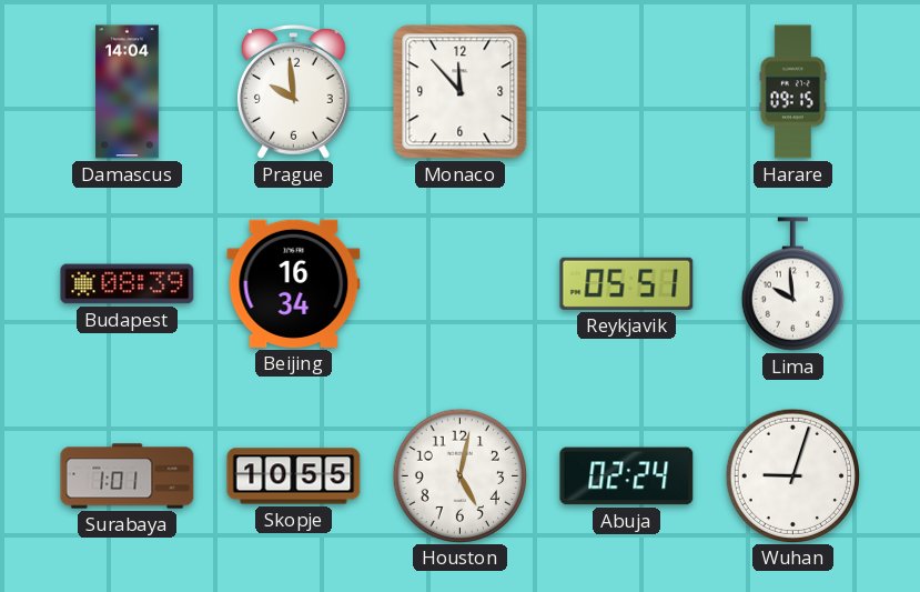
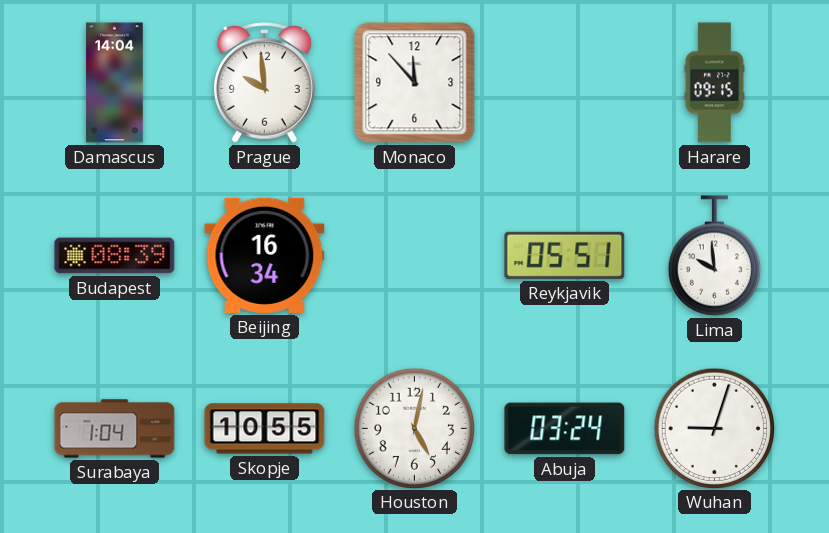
Surabaya: 1:01 -> 1:04
Abuja: 02:24 -> 03:24
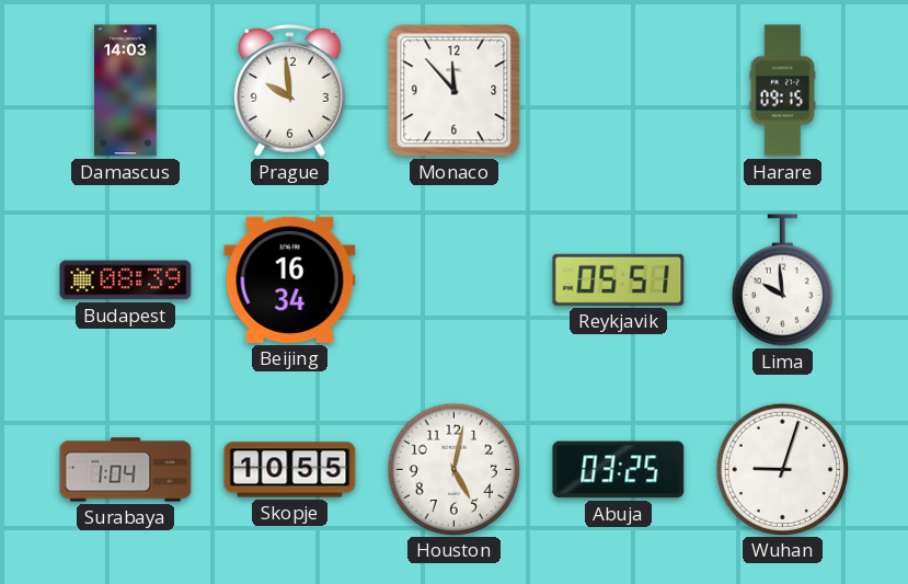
Damascus: 14:04 -> 14:03
Abuja: 03:24 -> 03:25
